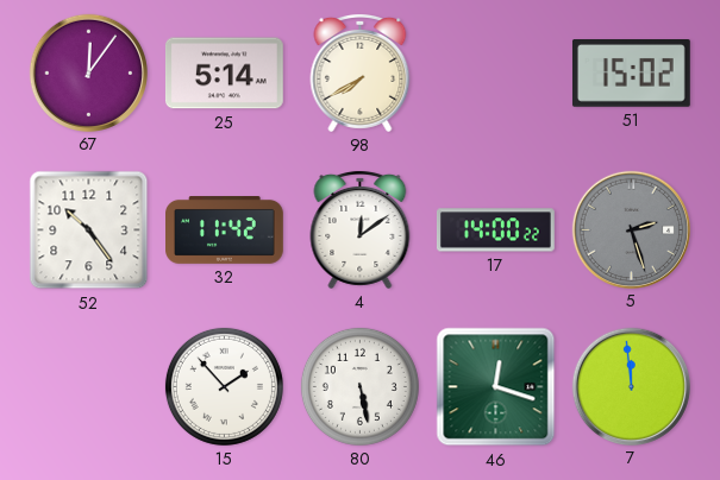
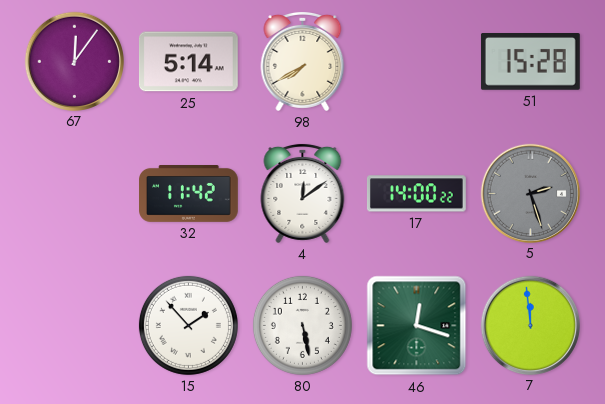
51: 15:02 -> 15:28
52: 10:24 -> none
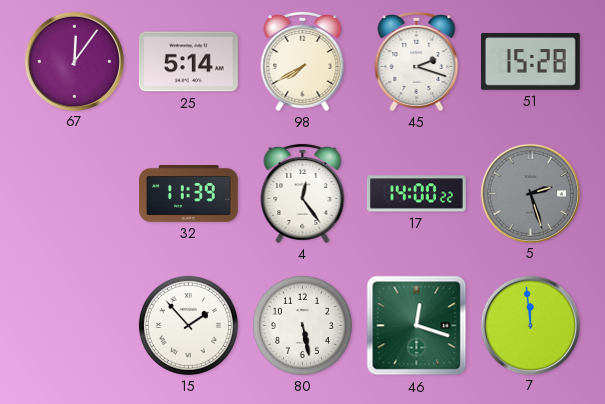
45: none -> 2:18
32: 11:42 -> 11:39
4: 12:09 -> 12:24
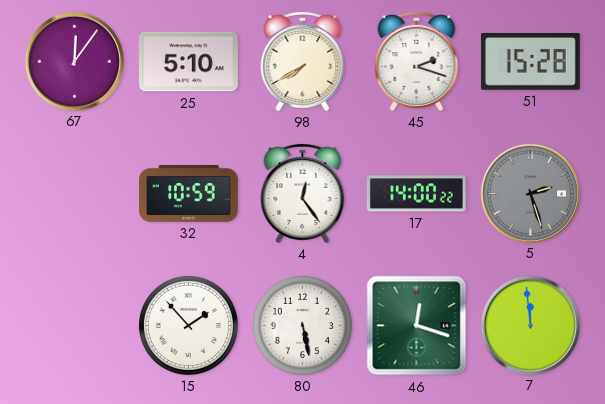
25: 5:14 -> 5:10
32: 11:39 -> 10:59
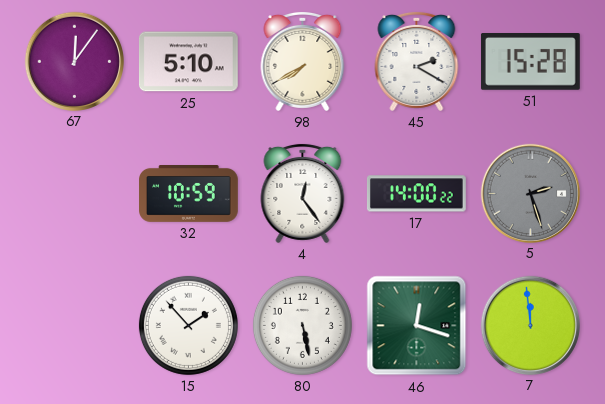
45: 2:18 -> 2:20
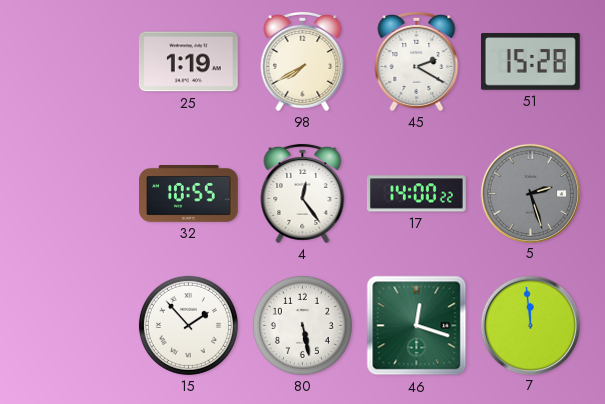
67: 12:06 -> none
25: 5:10 -> 1:19
32: 10:59 -> 10:55
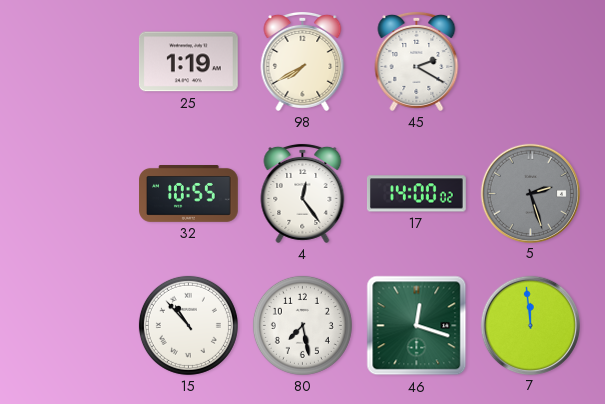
51: 15:28 -> none
17: 14:00:22 -> 14:00:02
15: 1:53 -> 10:53
80: 5:28 -> 7:28
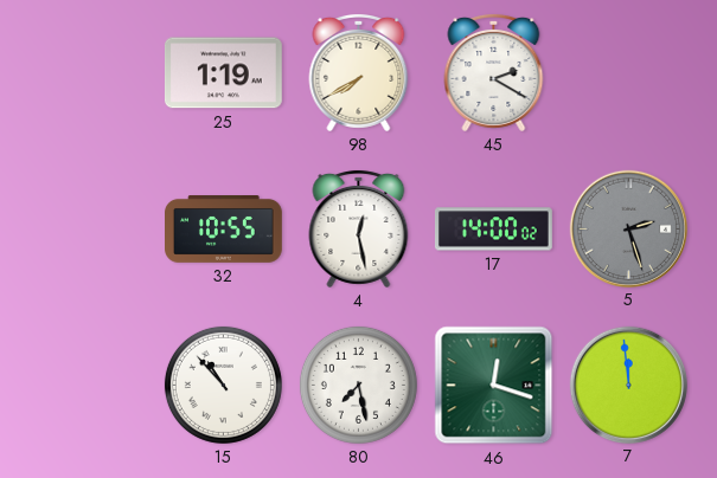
4: 12:24 -> 12:28
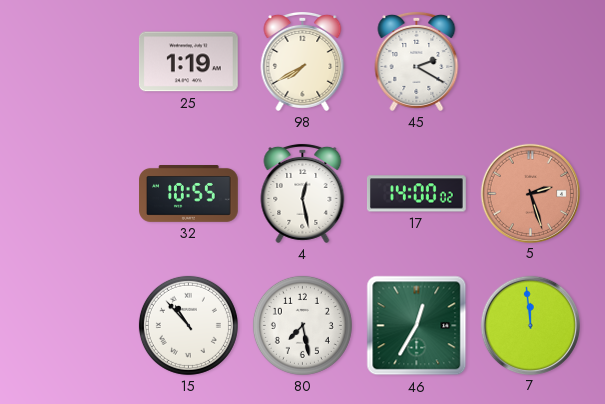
5 dial: grey -> salmon
46: 12:18 -> 12:35
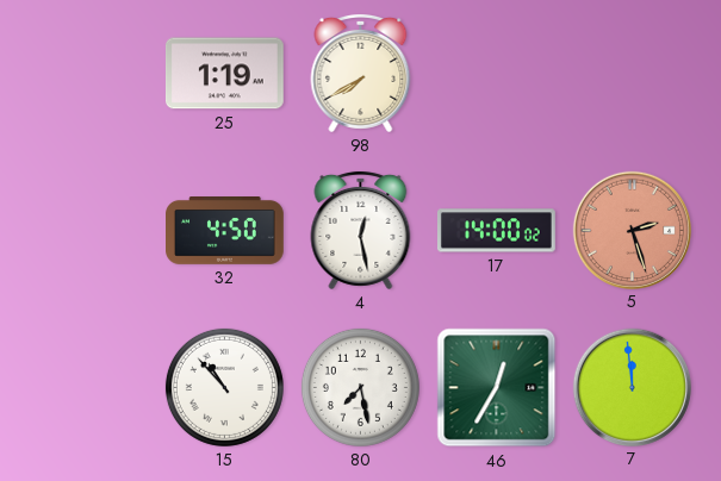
45: 2:20 -> none
32: 10:55 -> 4:50
